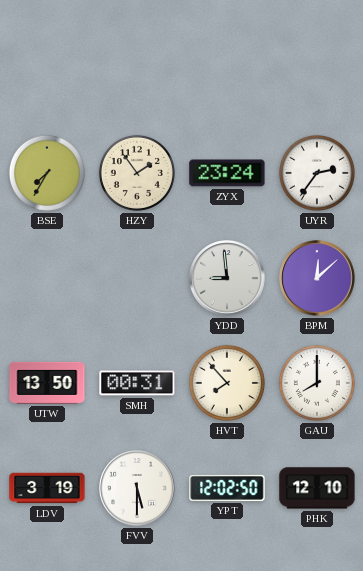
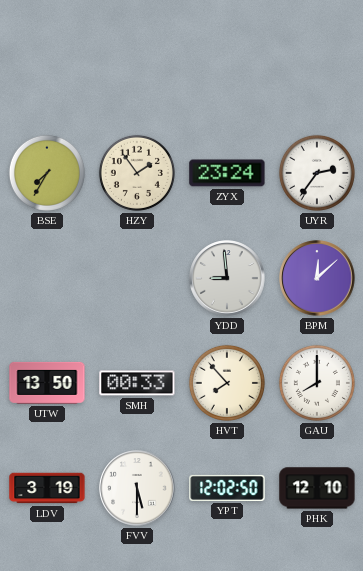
SMH: 00:31 -> 00:33
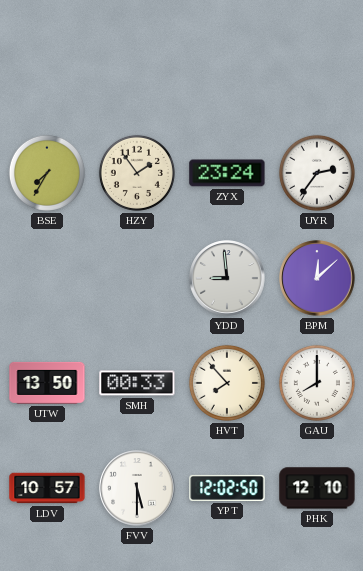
LDV: 3:19 -> 10:57
